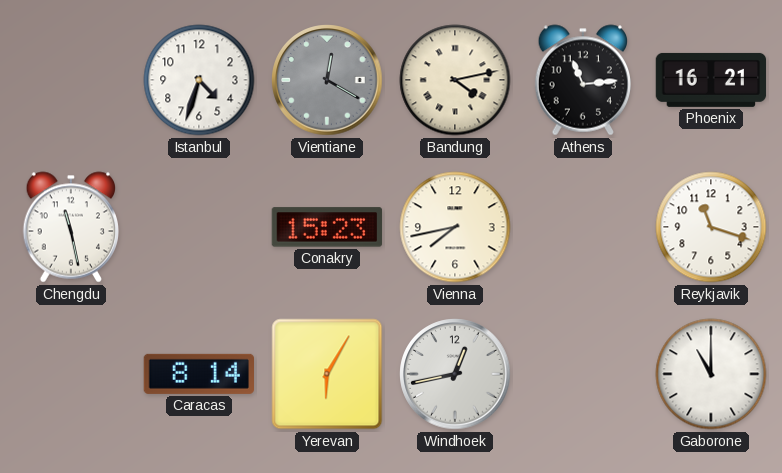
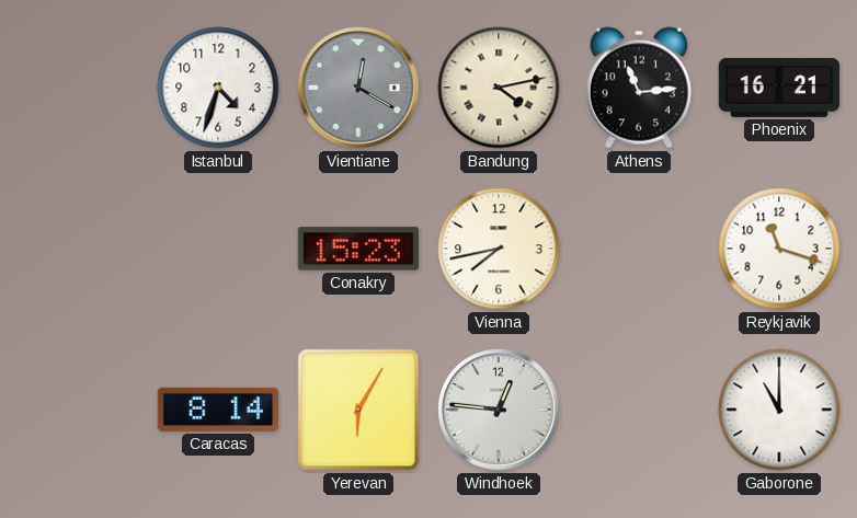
Chengdu: 11:28 -> none
Windhoek: 12:43 -> 12:46
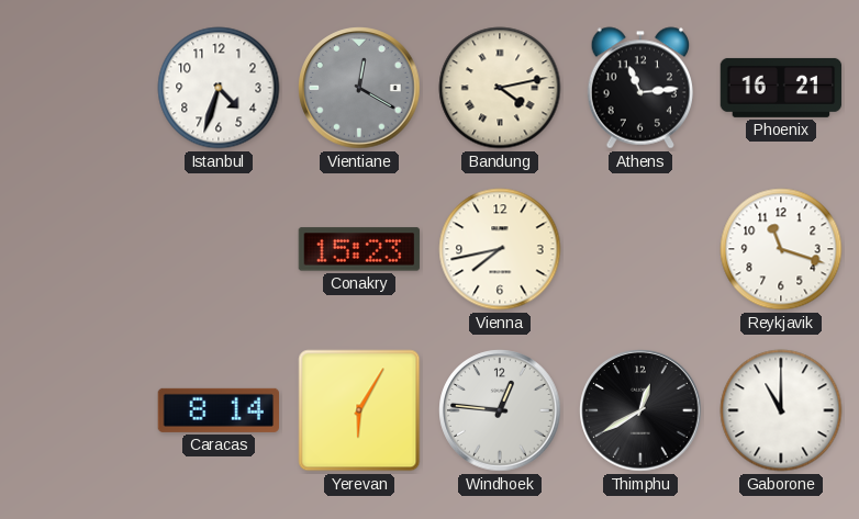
Thimphu: none -> 12:40
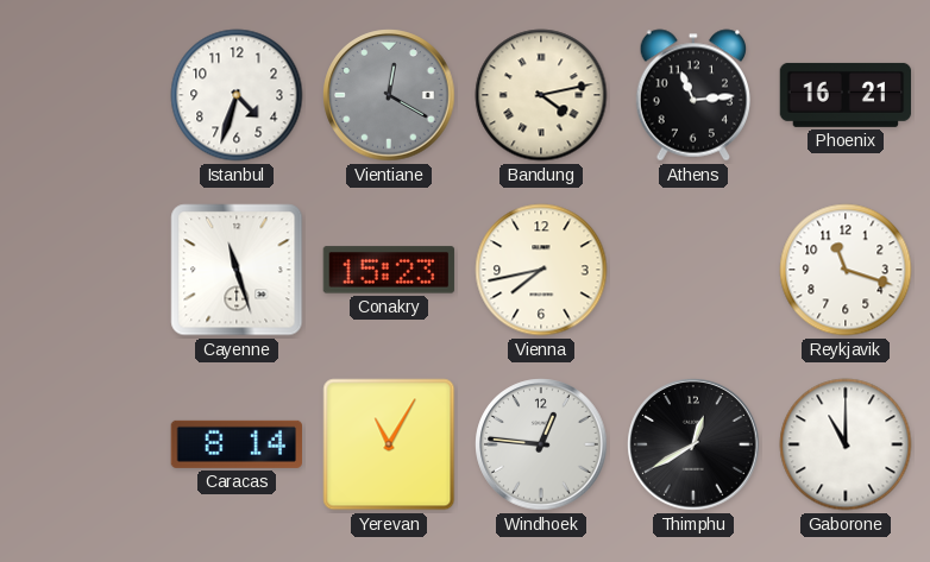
Cayenne: none -> 11:27
Yerevan: 6:05 -> 11:05
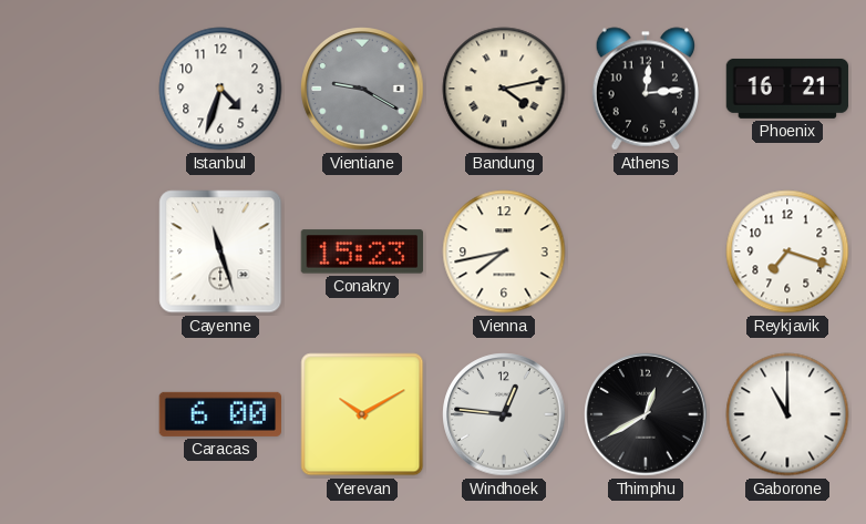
Vientiane: 12:20 -> 9:20
Athens: 11:14 -> 12:14
Reykjavik: 11:18 -> 7:18
Caracas: 8:14 -> 6:00
Yerevan: 11:05 -> 10:10
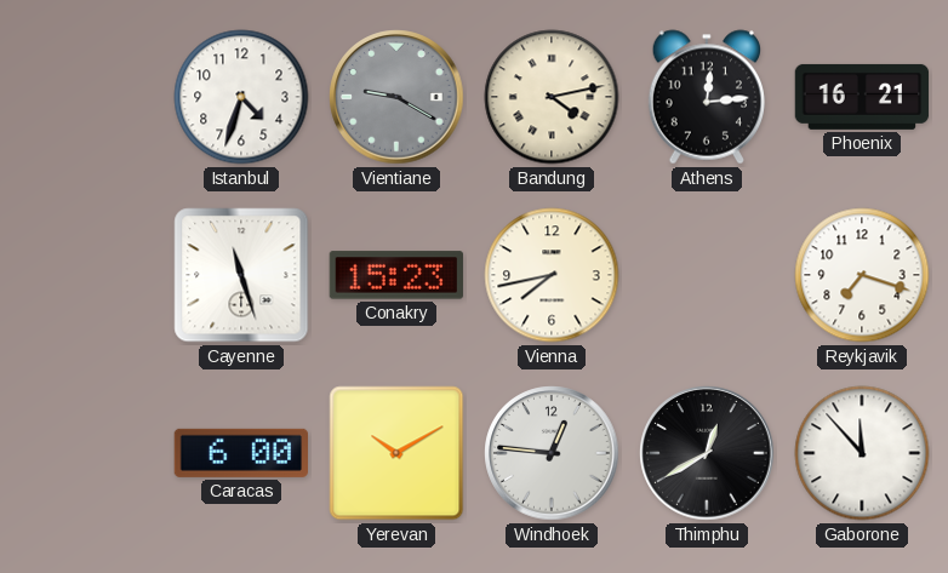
Gaborone: 11:00 -> 11:53
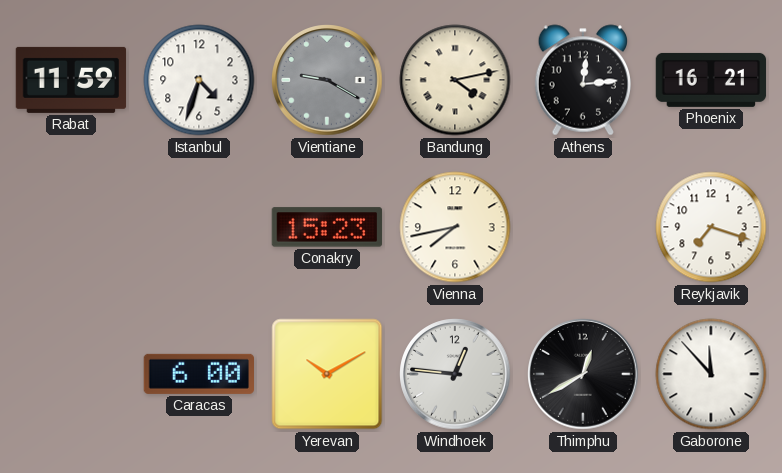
Rabat: none -> 11:59
Cayenne: 11:27 -> none
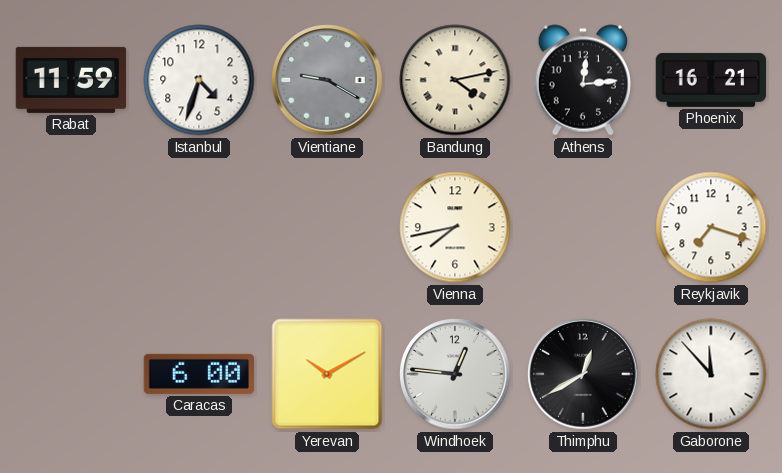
Conakry: 15:23 -> none
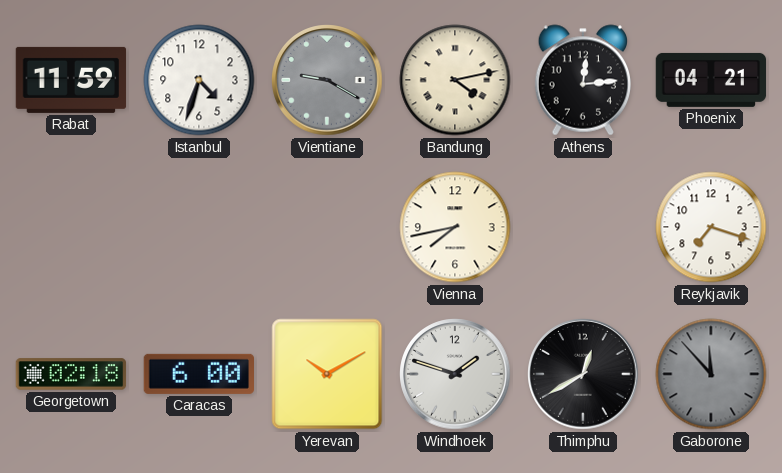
Phoenix: 16:21 -> 04:21
Georgetown: none -> 02:18
Windhoek: 12:46 -> 1:48
Gaborone dial: white -> grey
